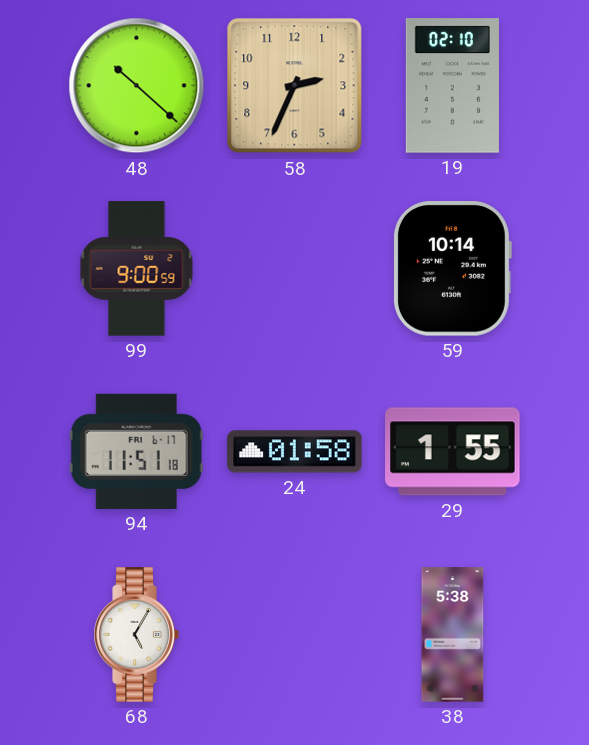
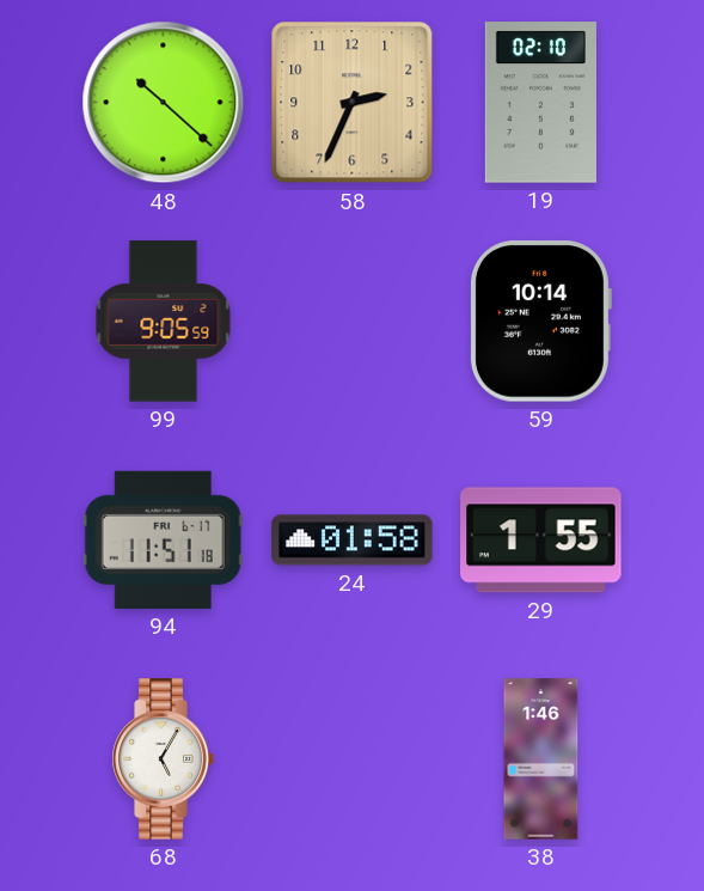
99: 9:00 -> 9:05
38: 5:38 -> 1:46
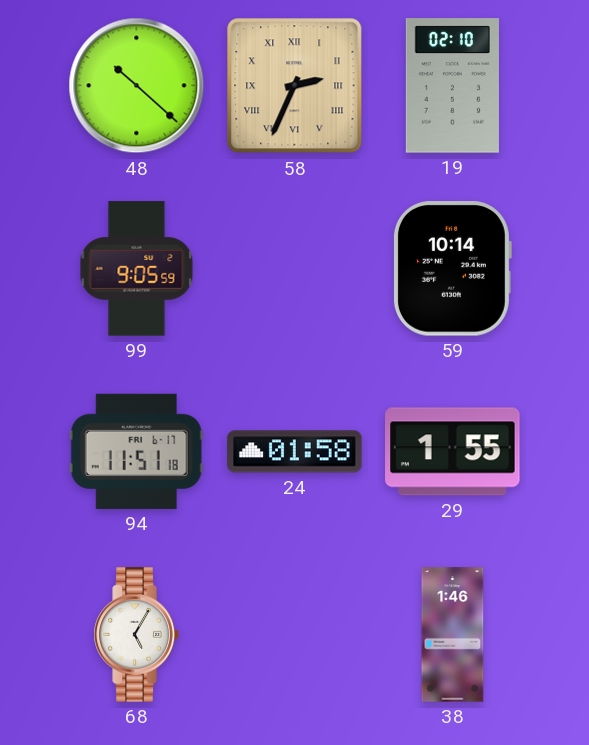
58 numerals: Arabic -> Roman
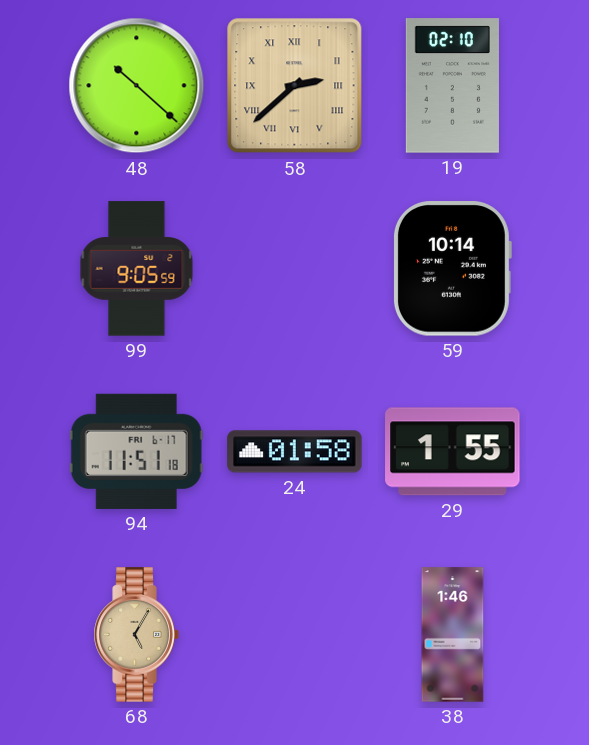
58: 2:34 -> 2:38
68 dial: white -> champagne
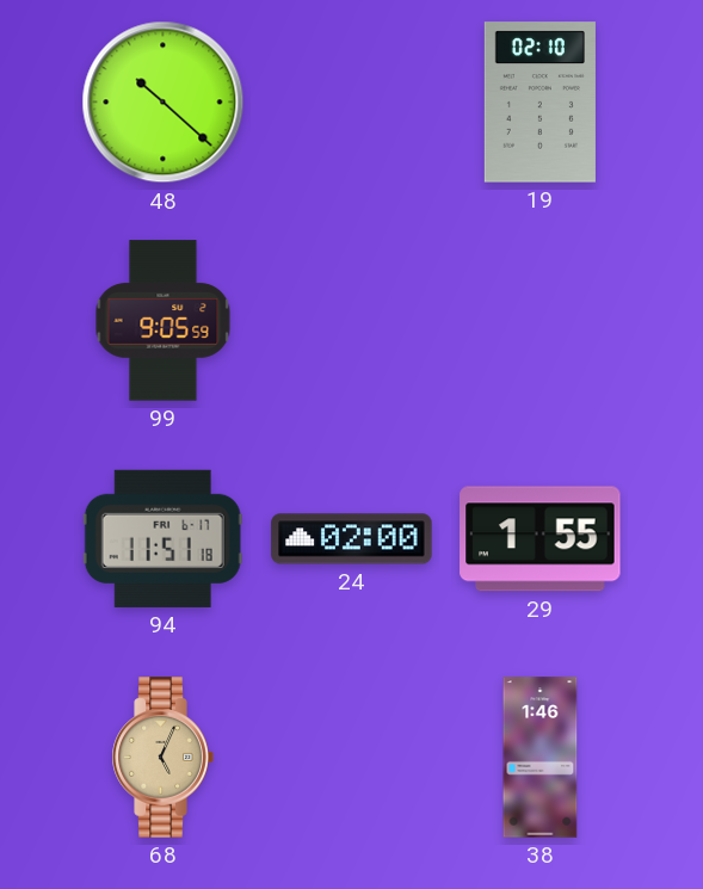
58: 2:38 -> none
59: 10:14 -> none
24: 01:58 -> 02:00
68: 5:05 -> 5:04
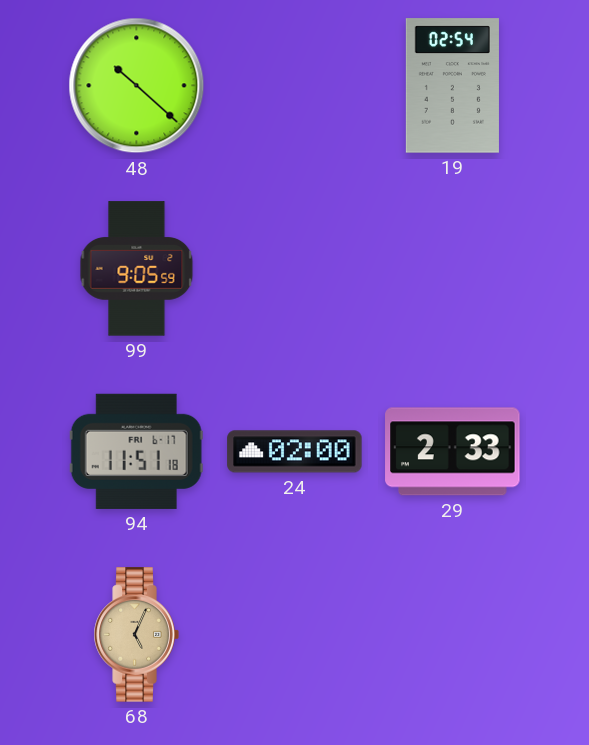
19: 02:10 -> 02:54
29: 1:55 -> 2:33
38: 1:46 -> none
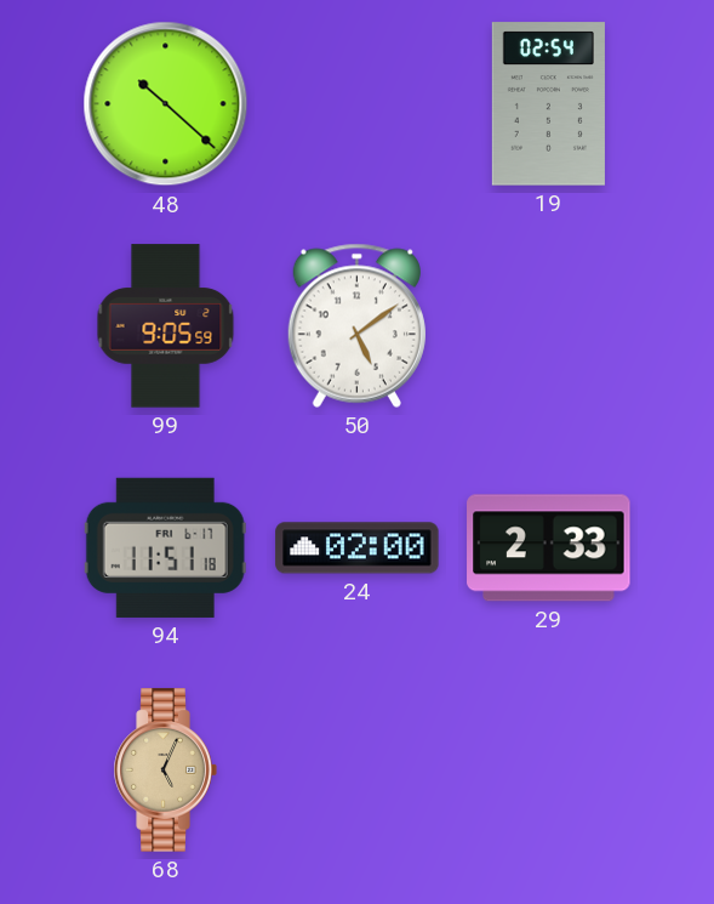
50: none -> 5:09
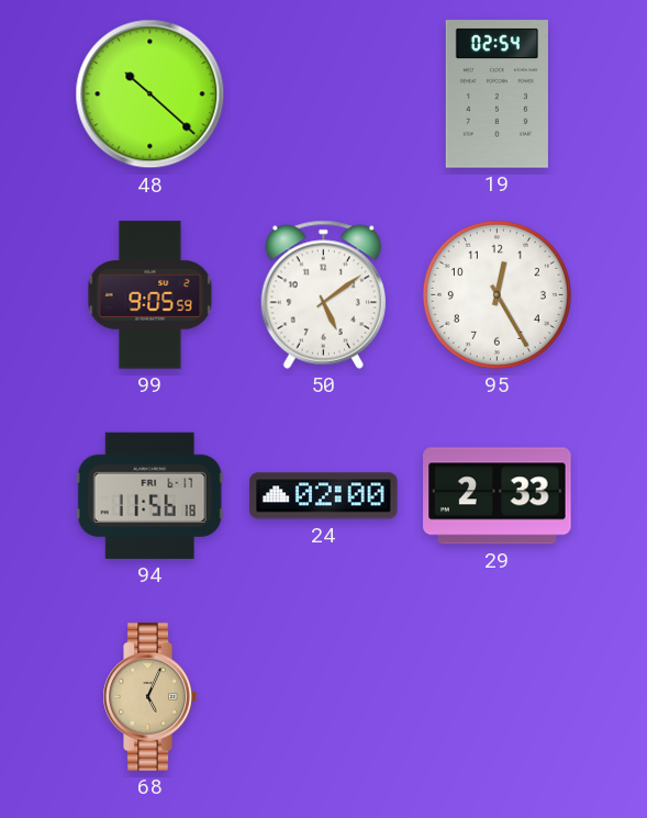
95: none -> 12:25
94: 11:51 -> 11:56
